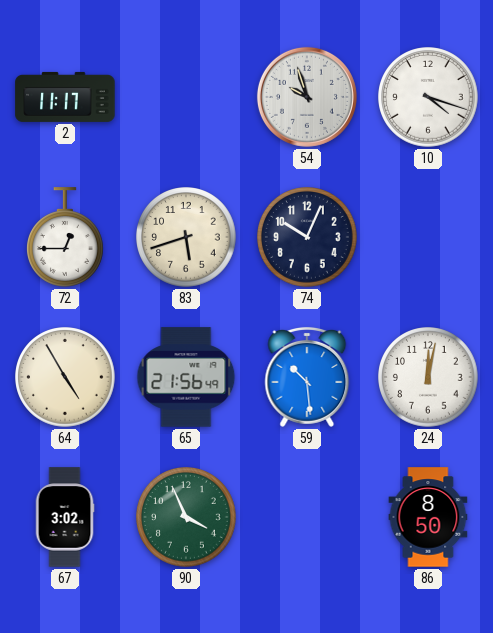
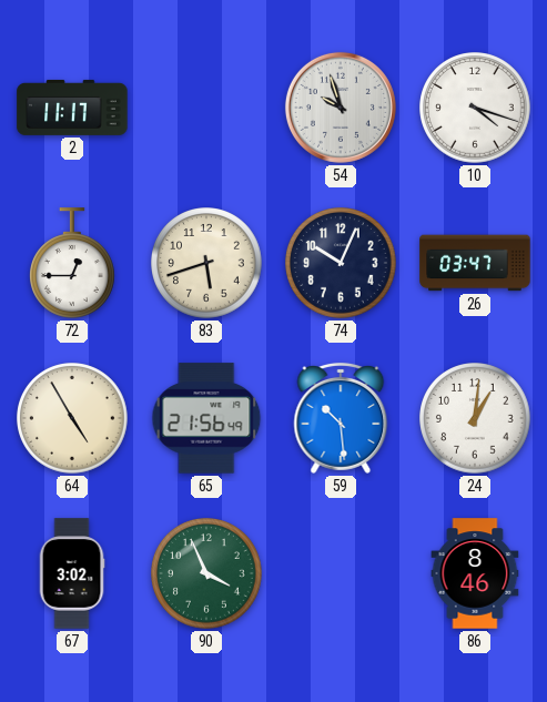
26: none -> 03:47
24: 12:02 -> 1:01
86: 8:50 -> 8:46
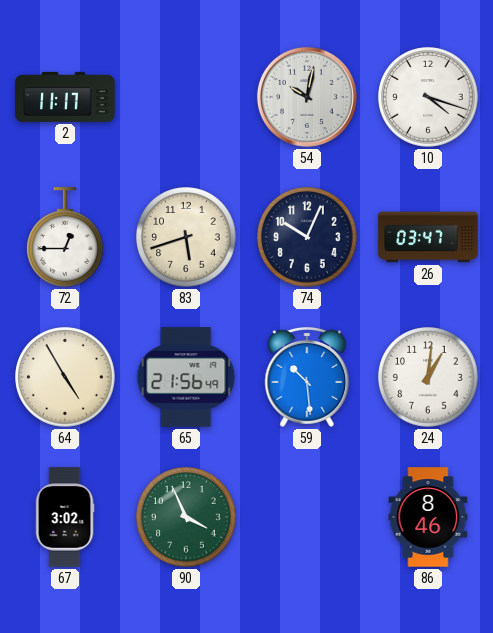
54: 9:57 -> 10:02
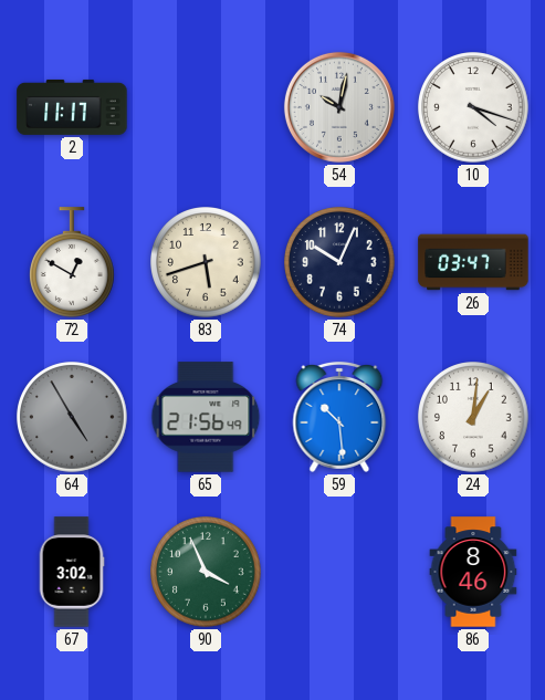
72: 12:45 -> 12:50
64 dial: cream -> grey
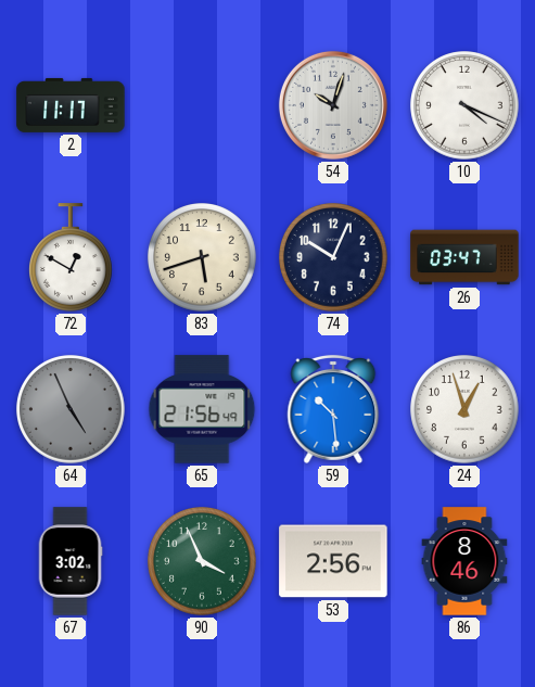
54: 10:02 -> 10:03
10: 4:18 -> 4:19
64: 4:55 -> 4:56
24: 1:01 -> 12:57
53: none -> 2:56
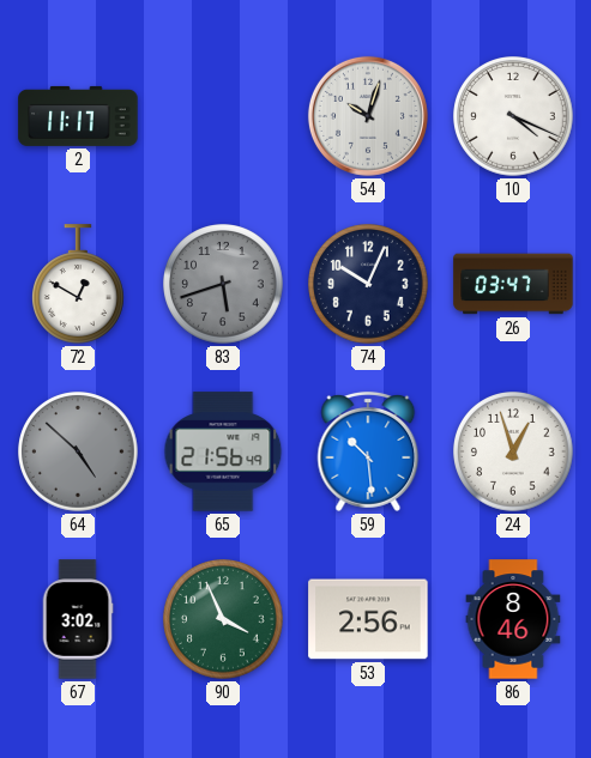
83 dial: cream -> grey
64: 4:56 -> 4:52
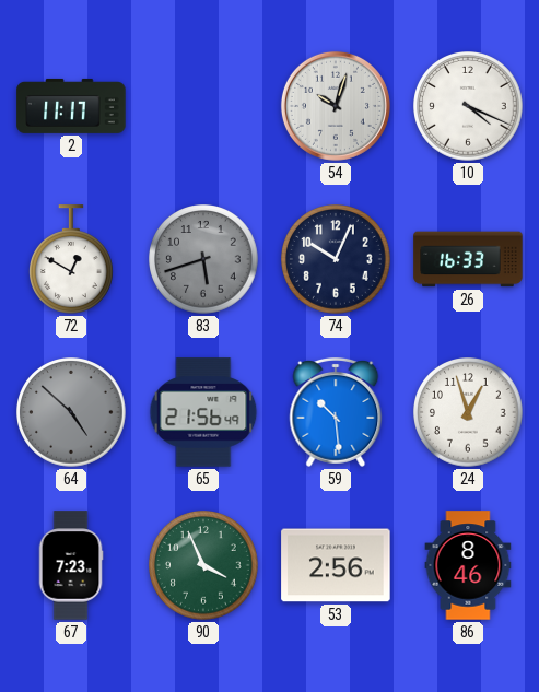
26: 03:47 -> 16:33
67: 3:02 -> 7:23
